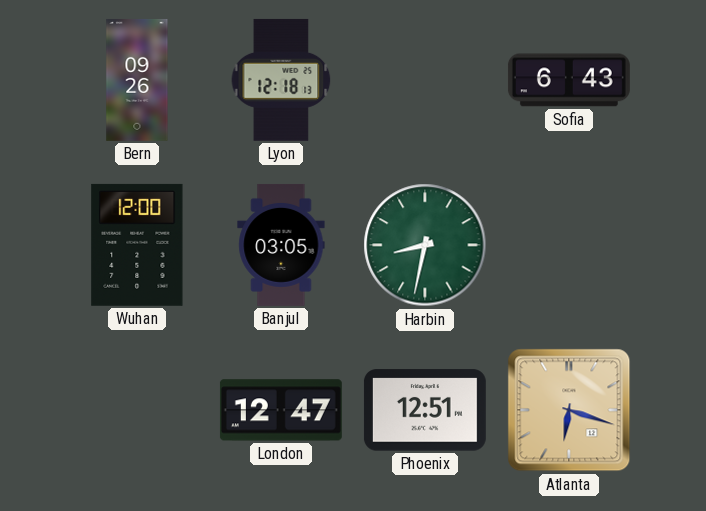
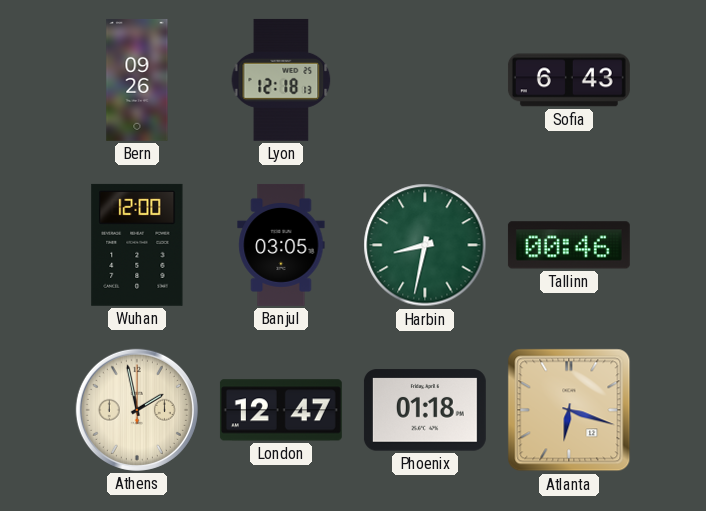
Tallinn: none -> 00:46
Athens: none -> 1:58
Phoenix: 12:51 -> 01:18
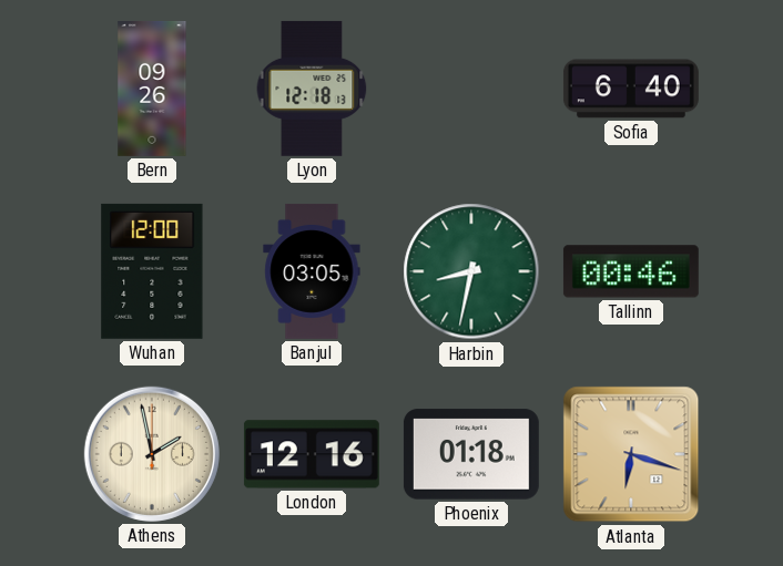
Sofia: 6:43 -> 6:40
London: 12:47 -> 12:16
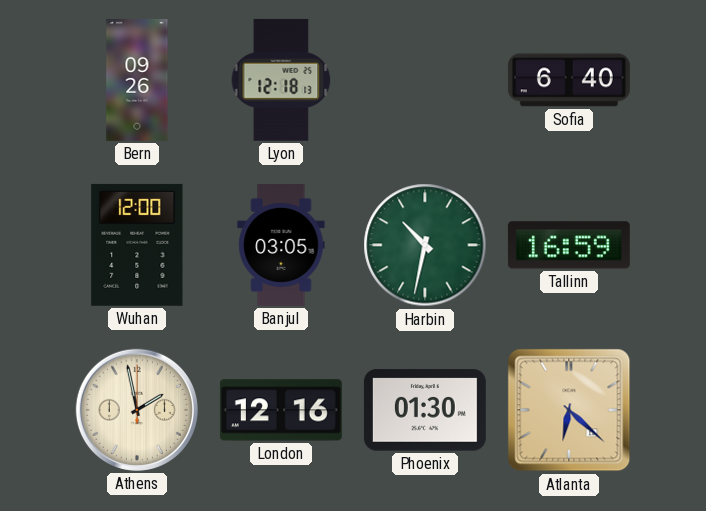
Harbin: 8:32 -> 10:32
Tallinn: 00:46 -> 16:59
Phoenix: 01:18 -> 01:30
Atlanta: 6:18 -> 6:22
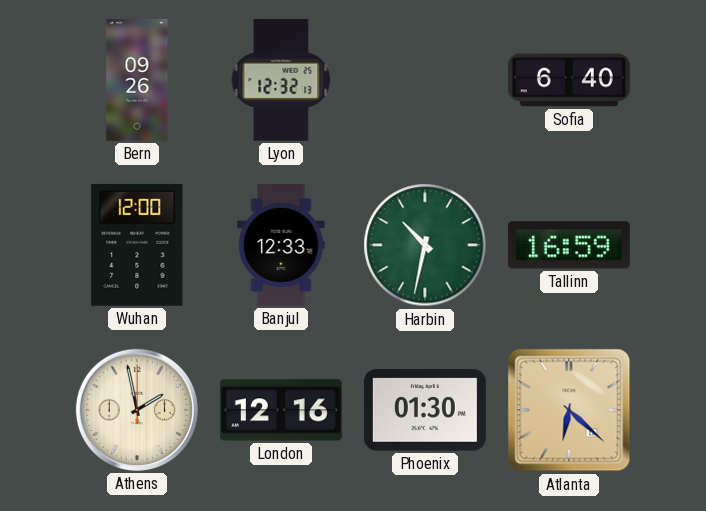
Lyon: 12:18 -> 12:32
Banjul: 03:05 -> 12:33
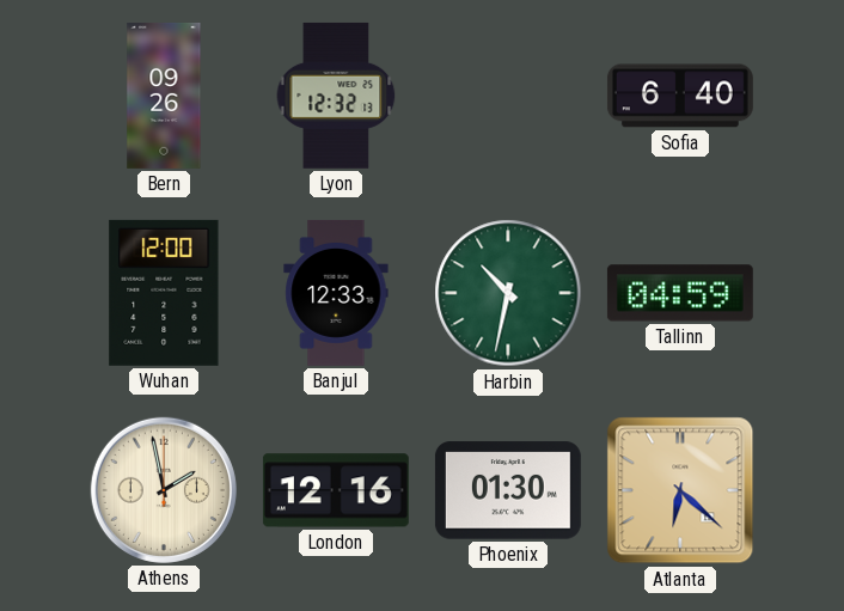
Tallinn: 16:59 -> 04:59
